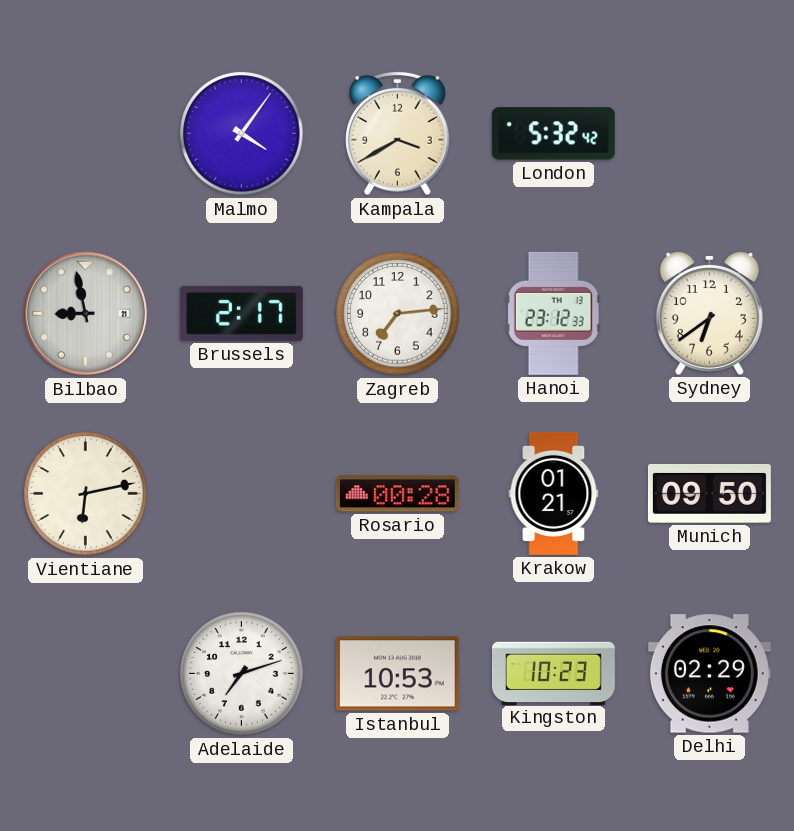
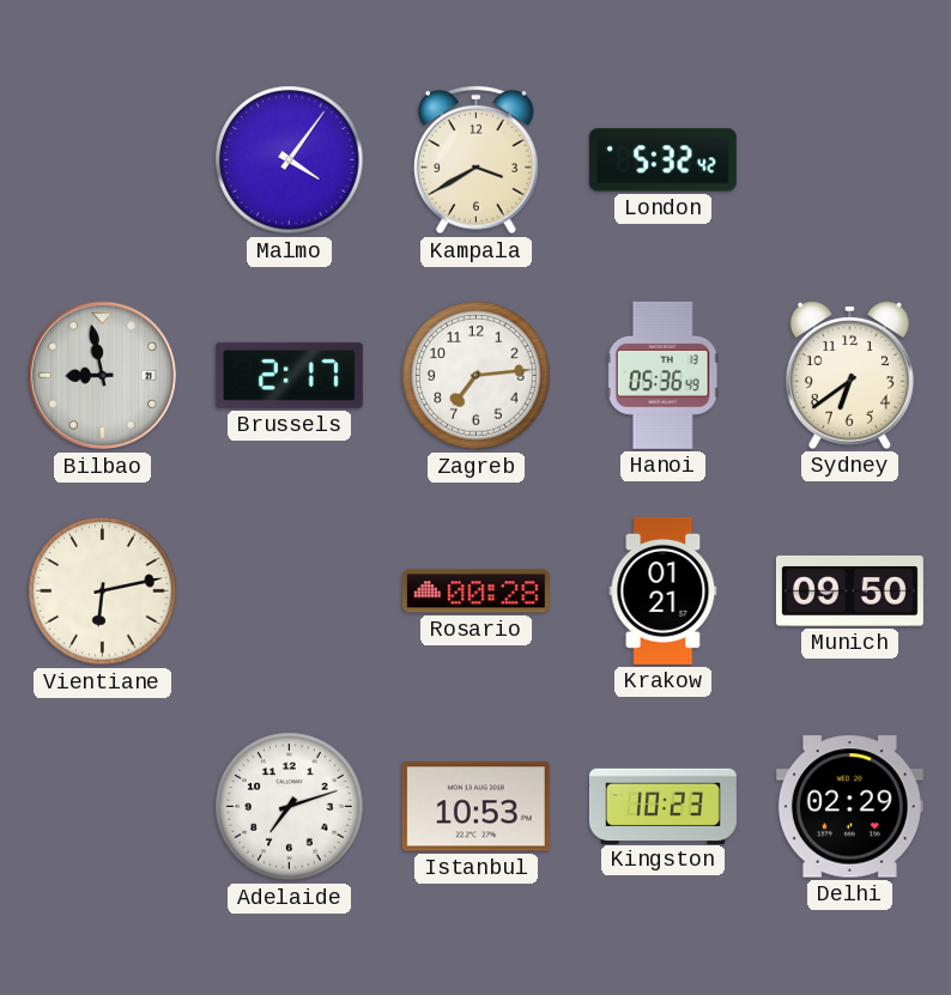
Hanoi: 23:12 -> 05:36
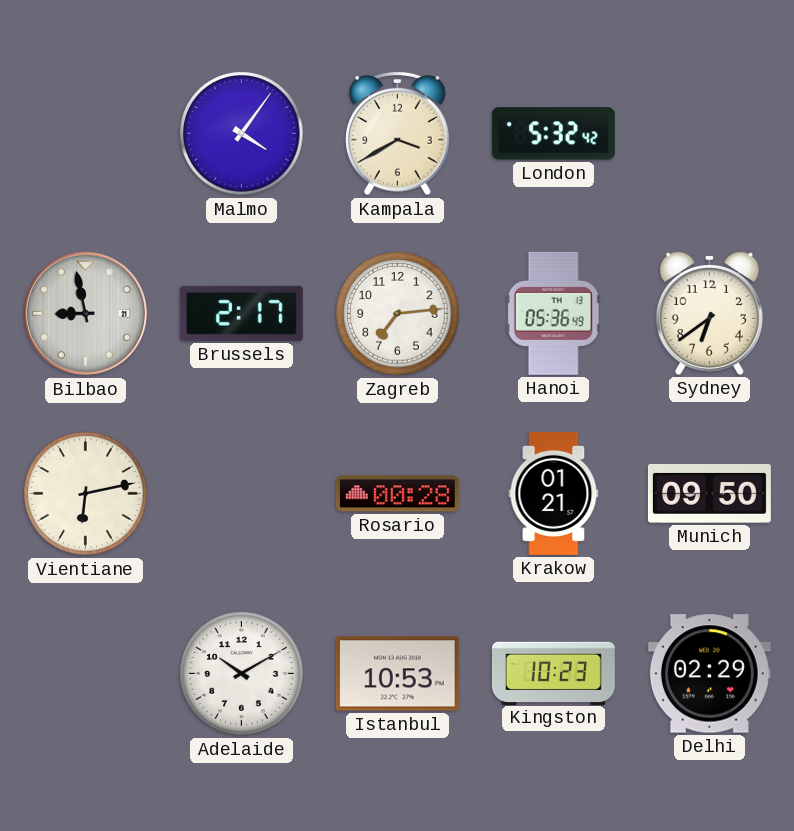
Adelaide: 7:12 -> 10:10
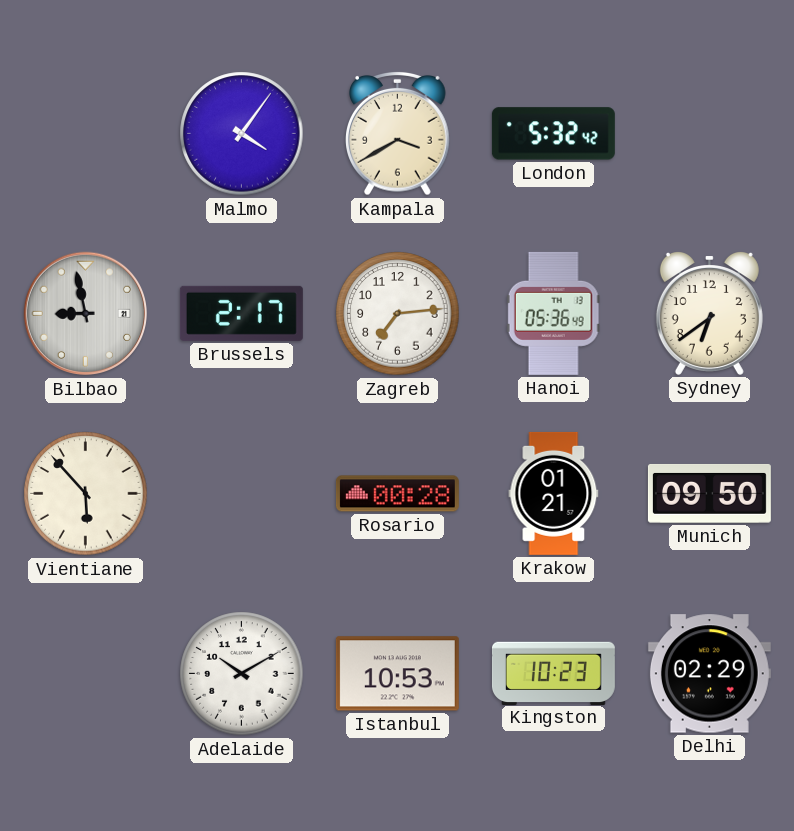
Vientiane: 6:13 -> 5:53
